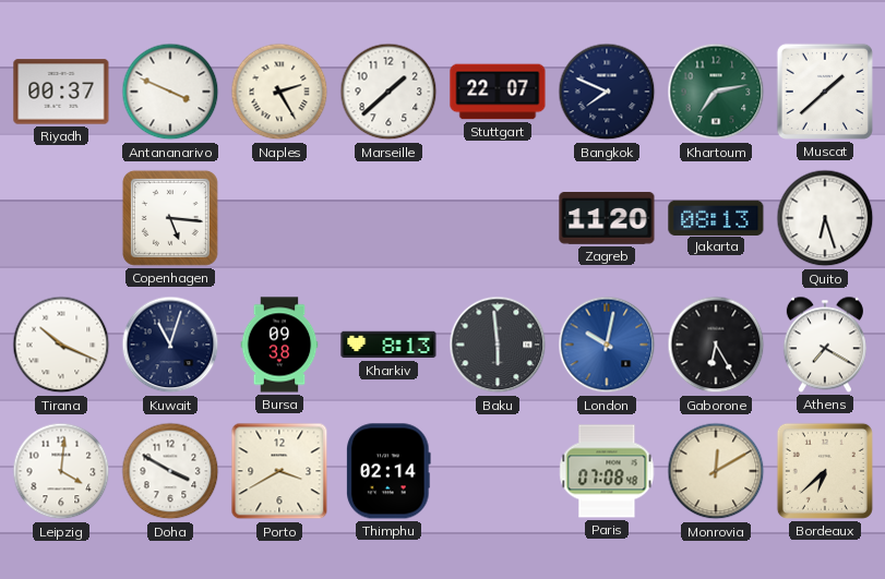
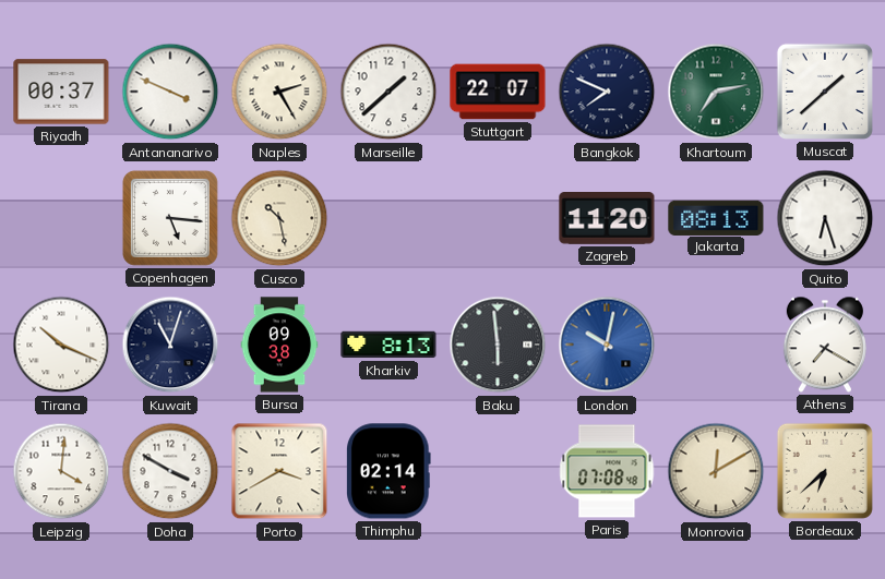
Cusco: none -> 10:28
Gaborone: 6:25 -> none
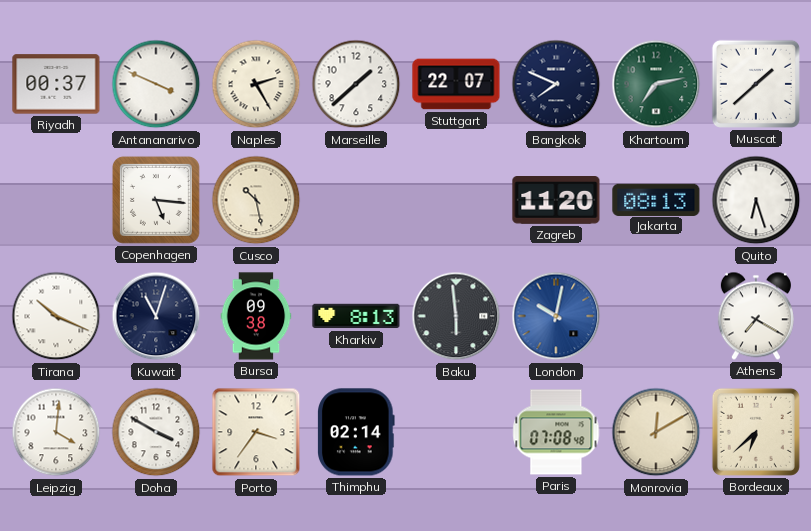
Porto: 3:40 -> 3:36
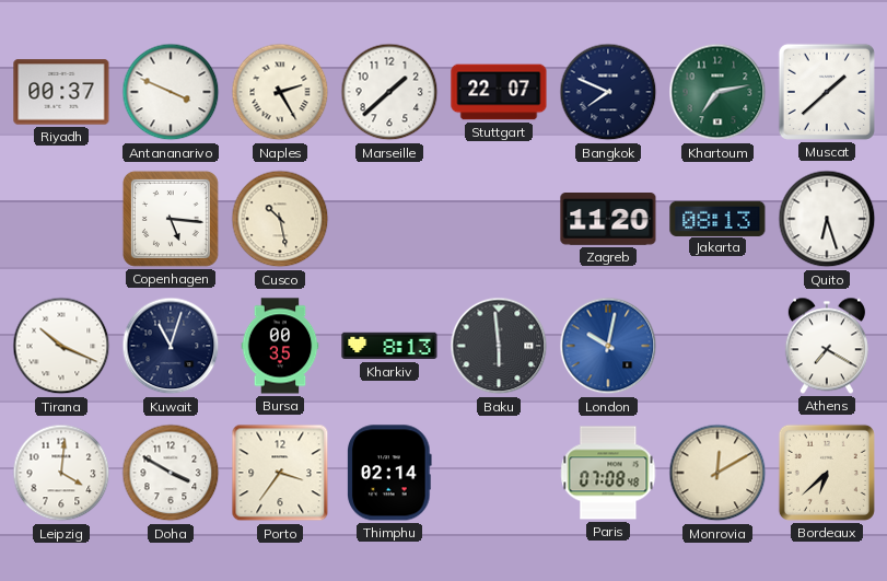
Bursa: 09:38 -> 00:35
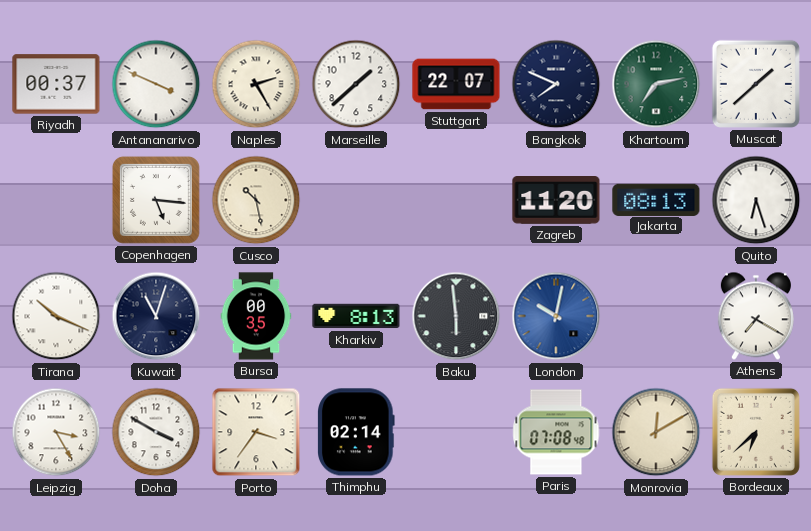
Leipzig: 4:01 -> 3:25
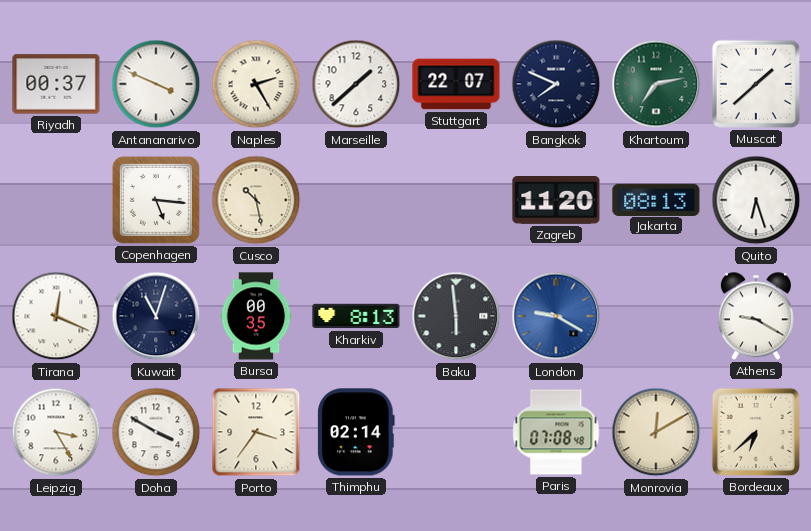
Tirana: 10:19 -> 12:19
London: 10:02 -> 9:20
Athens: 7:20 -> 9:20
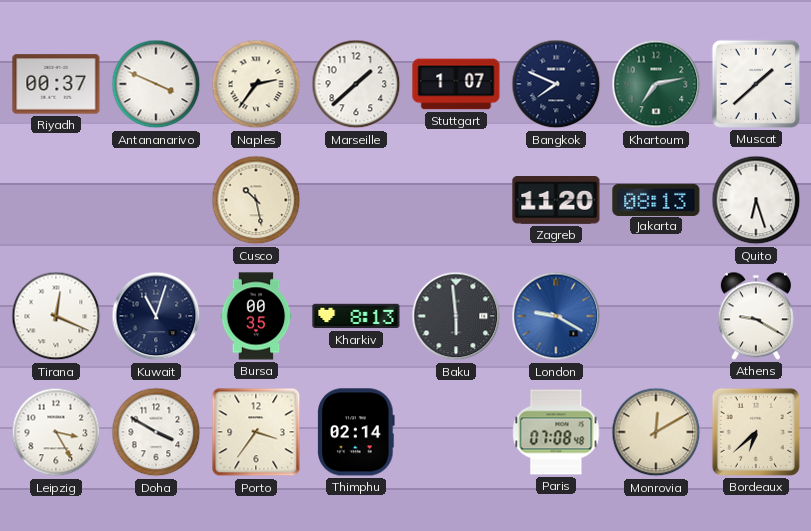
Naples: 2:25 -> 2:36
Stuttgart: 22:07 -> 1:07
Copenhagen: 5:16 -> none
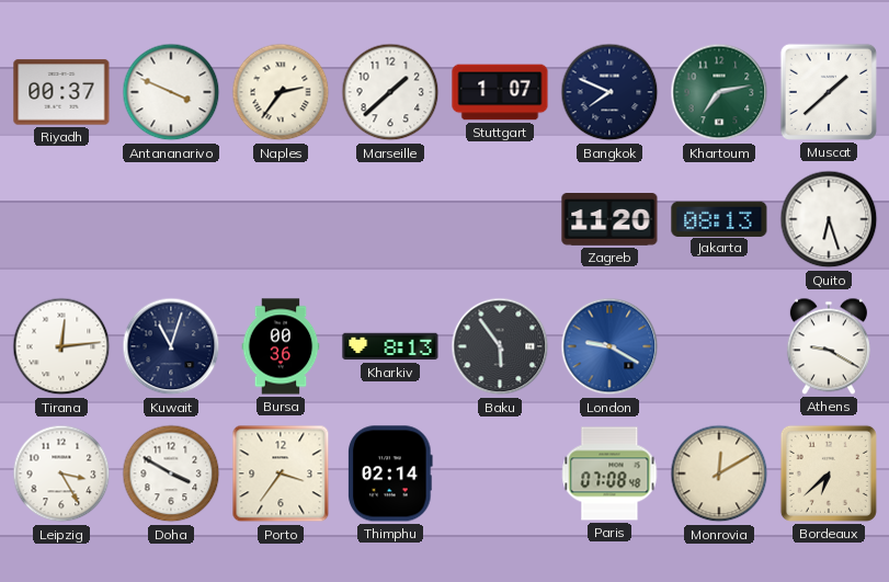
Cusco: 10:28 -> none
Tirana: 12:19 -> 12:14
Bursa: 00:35 -> 00:36
Baku: 5:59 -> 5:54
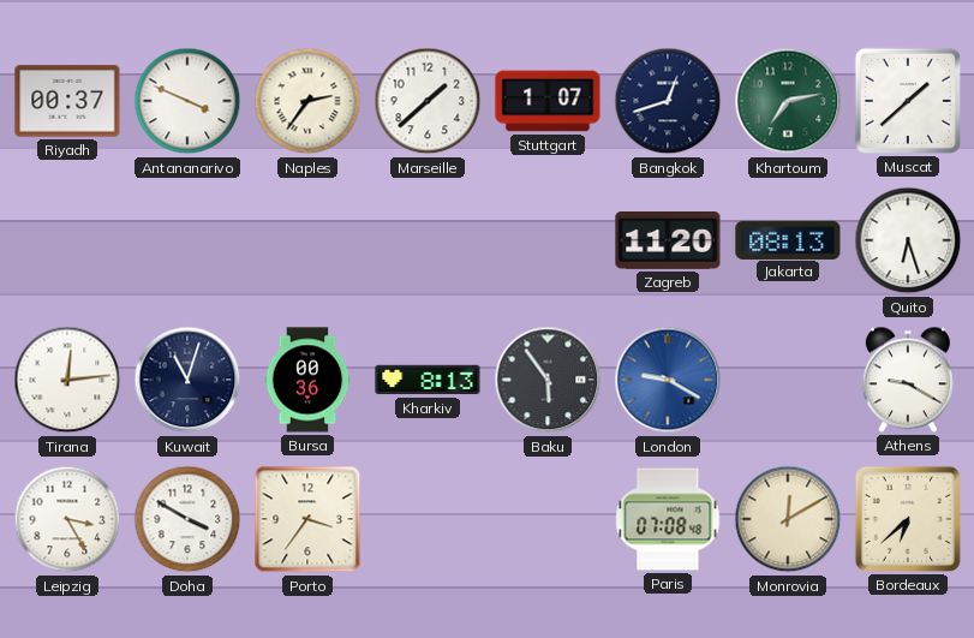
Bangkok: 7:49 -> 12:42
Thimphu: 02:14 -> none
